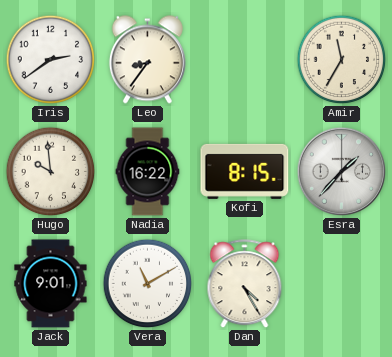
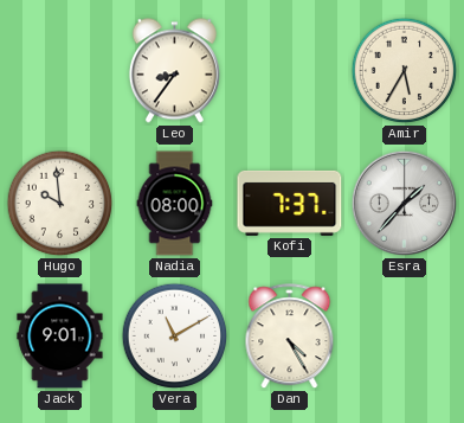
Iris: 2:39 -> none
Amir: 11:35 -> 5:35
Nadia: 16:22 -> 08:00
Kofi: 8:15 -> 7:37
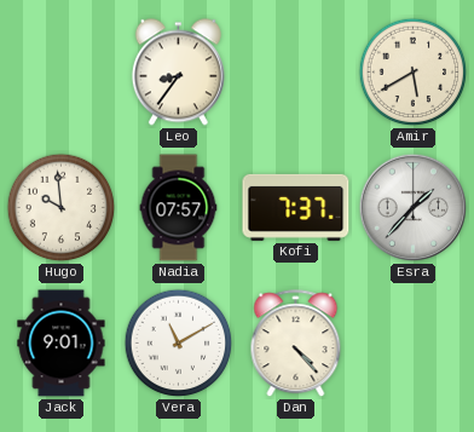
Amir: 5:35 -> 5:40
Nadia: 08:00 -> 07:57
Dan: 4:25 -> 4:23
